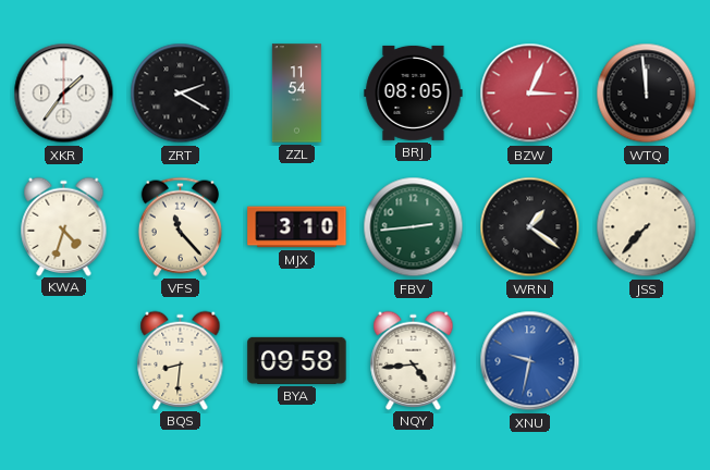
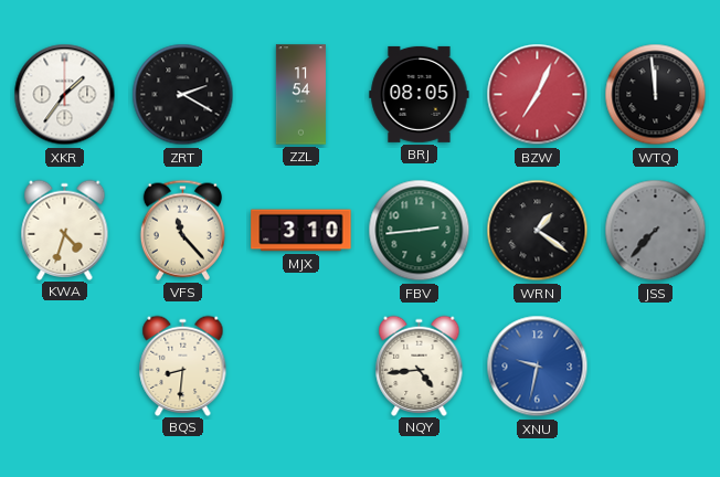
BZW: 3:04 -> 7:04
JSS dial: cream -> grey
BYA: 09:58 -> none
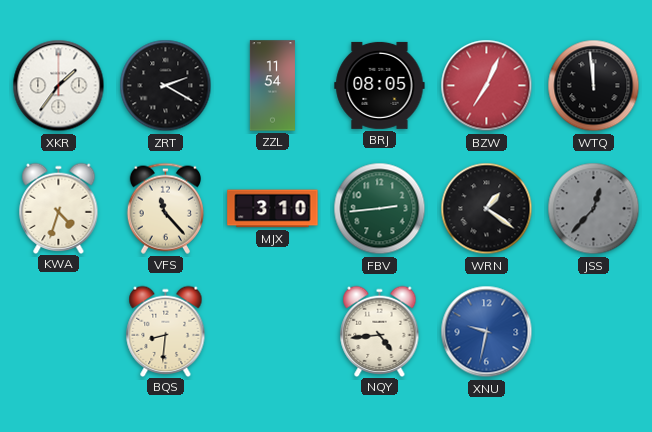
JSS: 7:37 -> 12:37
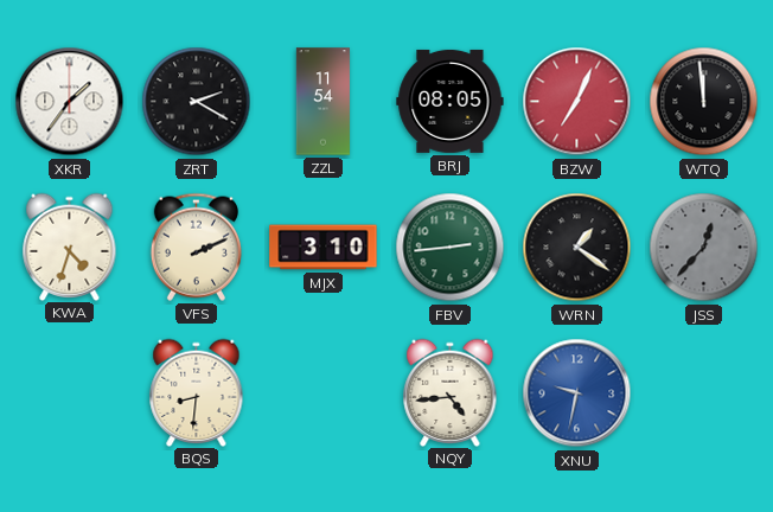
VFS: 11:23 -> 2:11
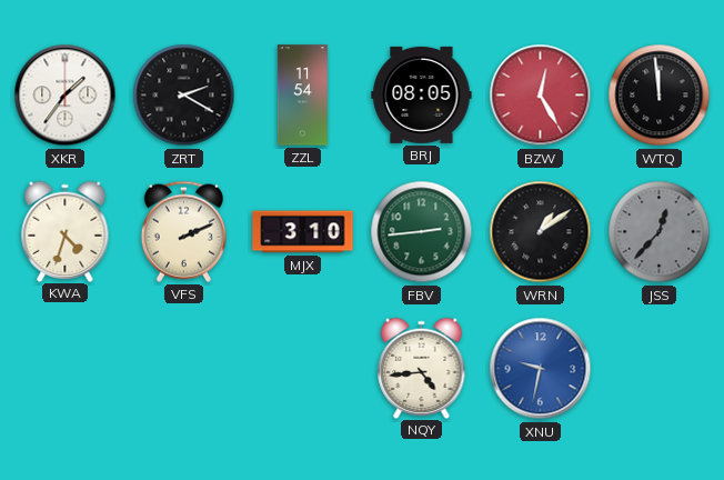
BZW: 7:04 -> 12:25
WRN: 1:21 -> 1:09
BQS: 8:31 -> none
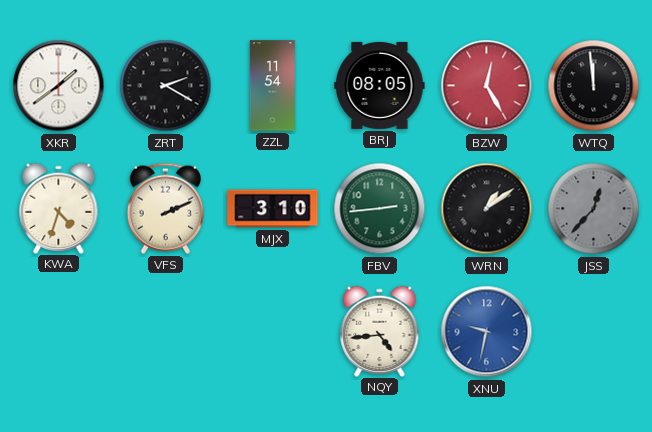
XKR: 1:36 -> 1:39
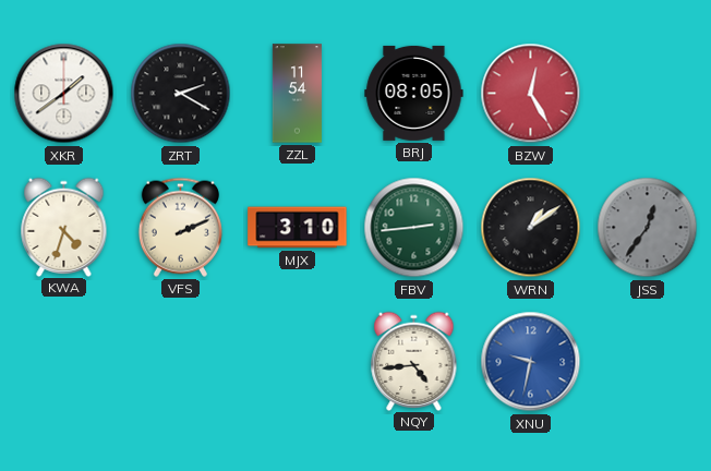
WTQ: 11:59 -> none
JSS: 12:37 -> 12:36
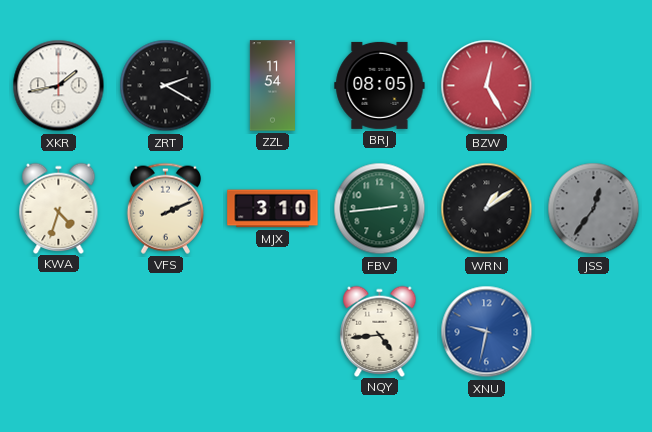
XKR: 1:39 -> 1:43
